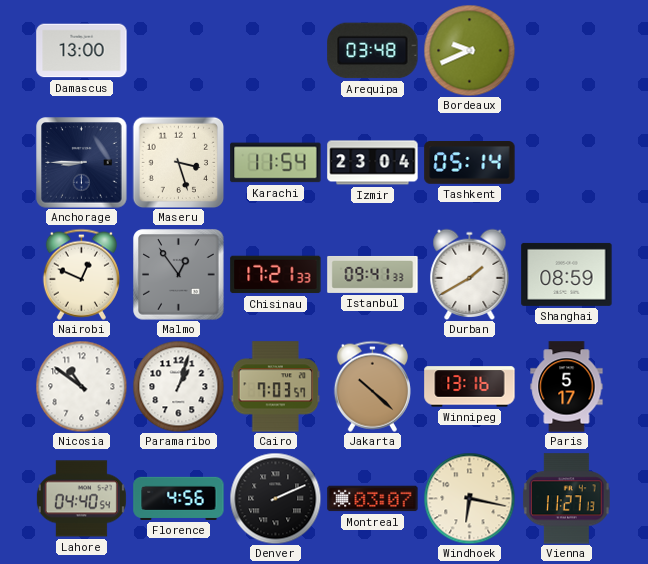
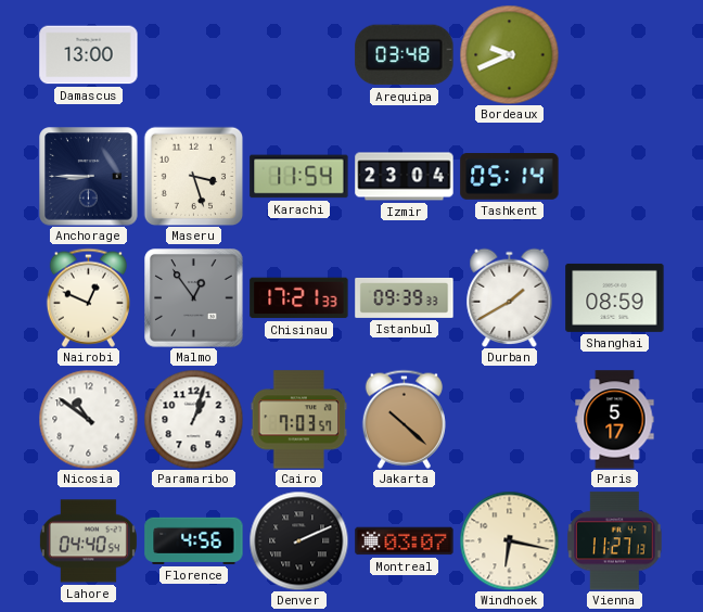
Istanbul: 09:41 -> 09:39
Winnipeg: 13:16 -> none
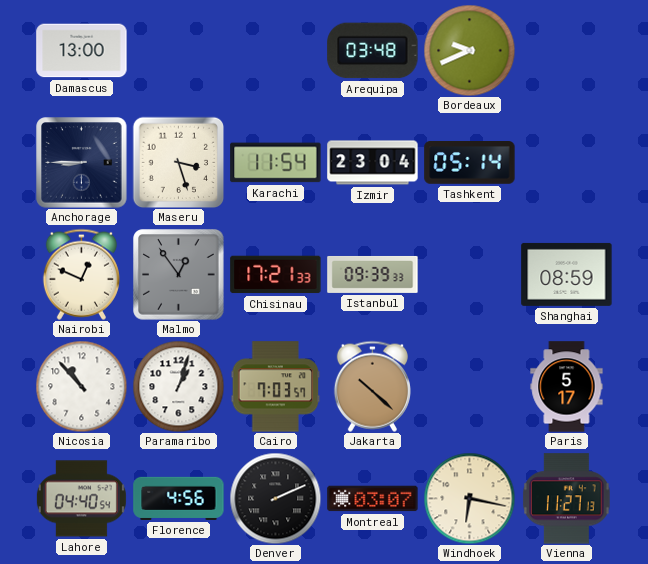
Durban: 1:40 -> none
Nicosia: 10:51 -> 10:53
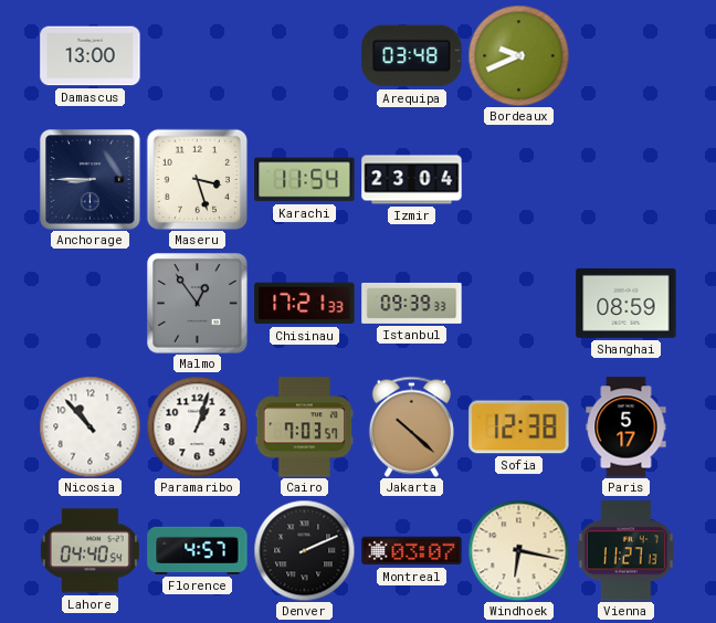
Tashkent: 05:14 -> none
Nairobi: 12:49 -> none
Sofia: none -> 12:38
Florence: 4:56 -> 4:57
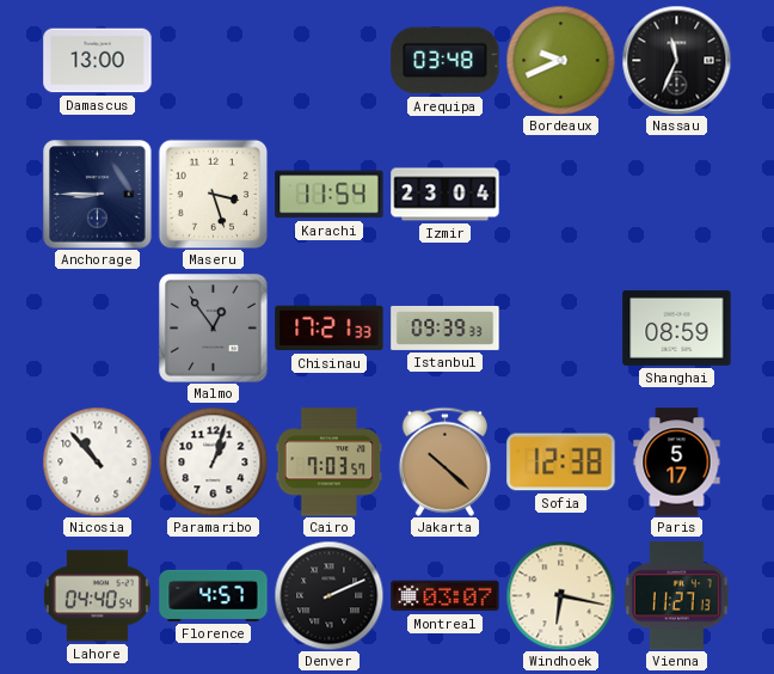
Nassau: none -> 11:34
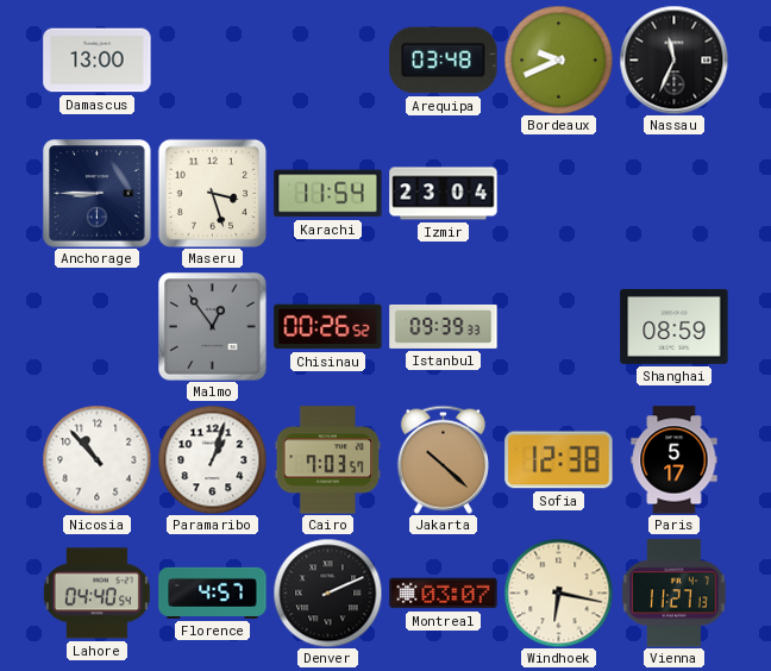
Chisinau: 17:21 -> 00:26
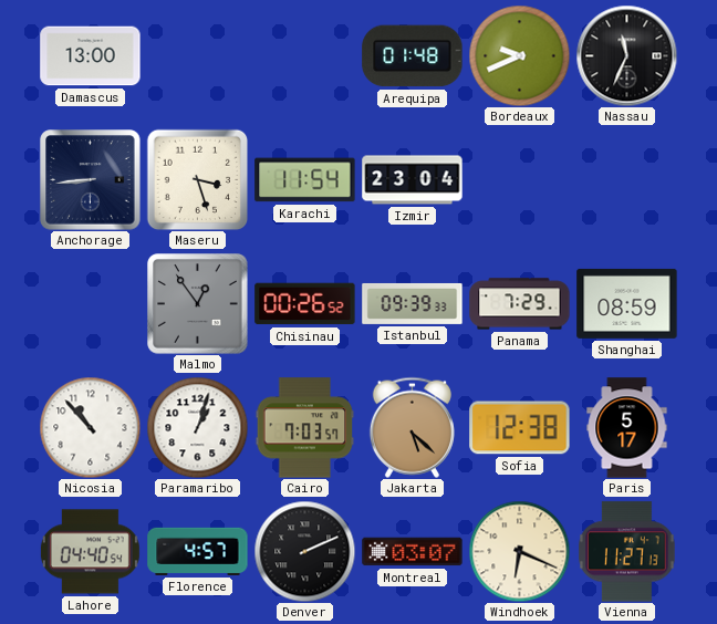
Arequipa: 03:48 -> 01:48
Anchorage: 8:45 -> 8:44
Panama: none -> 7:29
Jakarta: 10:22 -> 5:22
Windhoek: 6:17 -> 6:19
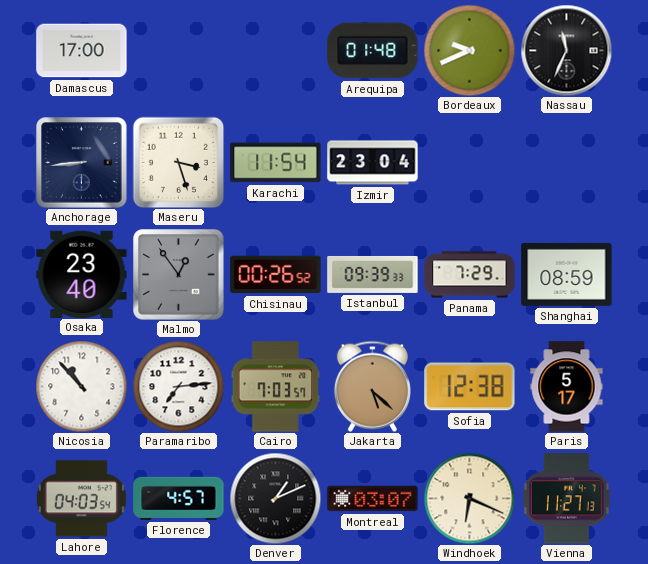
Damascus: 13:00 -> 17:00
Osaka: none -> 23:40
Paramaribo: 1:03 -> 7:14
Lahore: 04:40 -> 04:03
Denver: 2:11 -> 1:11
